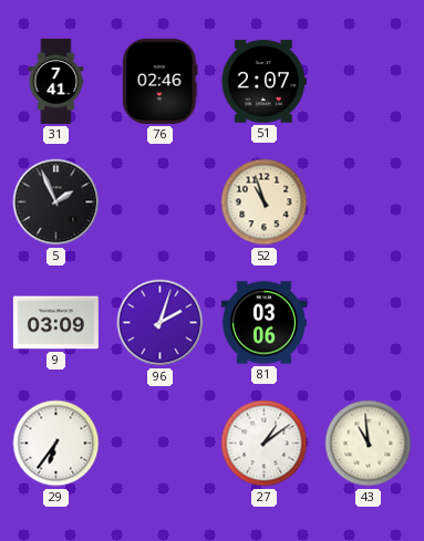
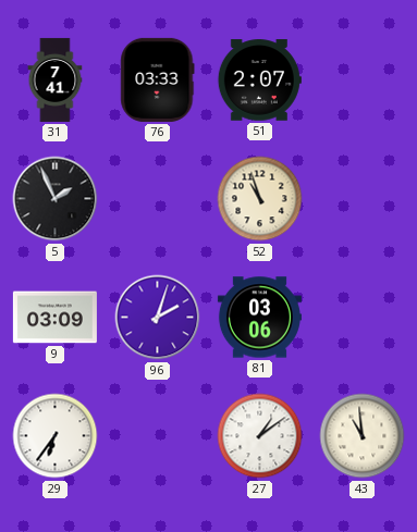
76: 02:46 -> 03:33
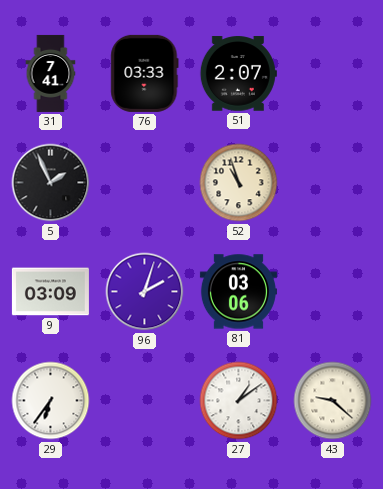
43: 10:59 -> 9:22
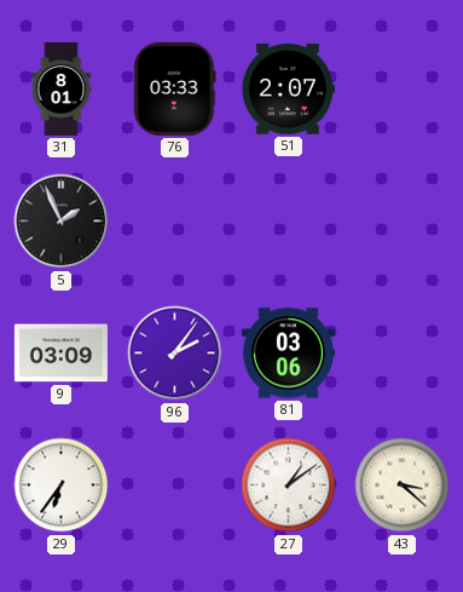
31: 7:41 -> 8:01
52: 10:57 -> none
96: 2:03 -> 2:06
43: 9:22 -> 3:22
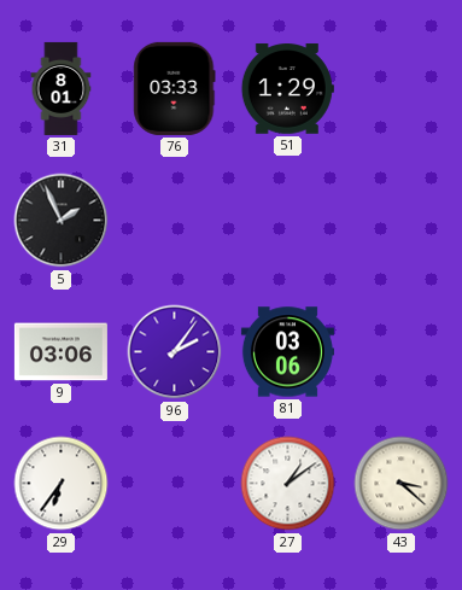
51: 2:07 -> 1:29
9: 03:09 -> 03:06
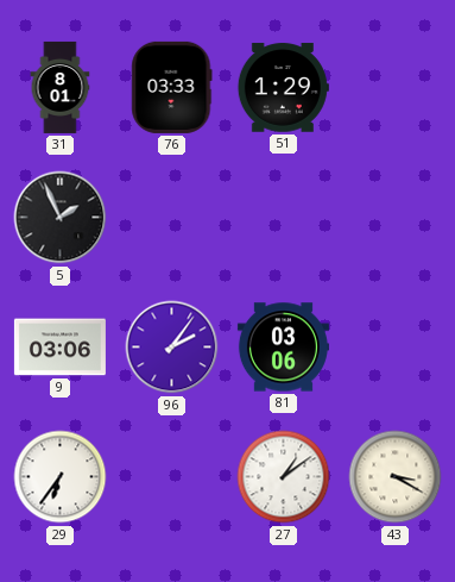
43: 3:22 -> 3:20
